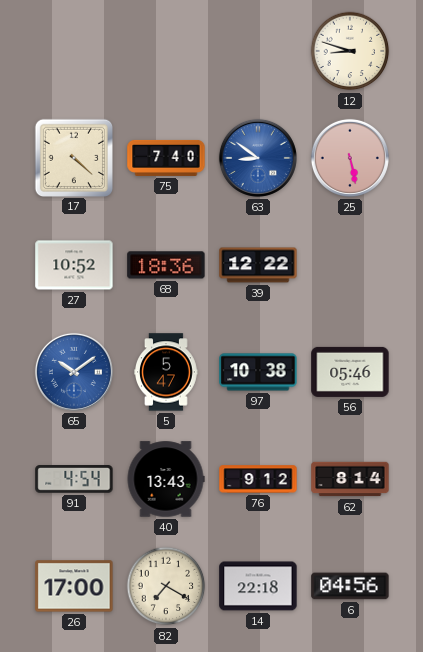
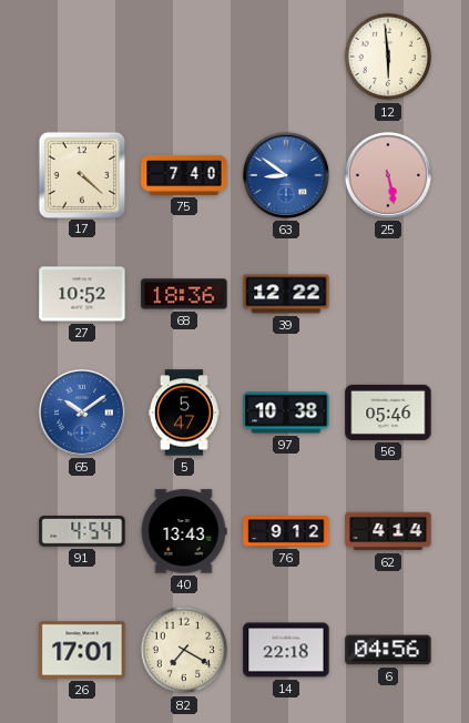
12: 8:48 -> 5:59
62: 8:14 -> 4:14
26: 17:00 -> 17:01
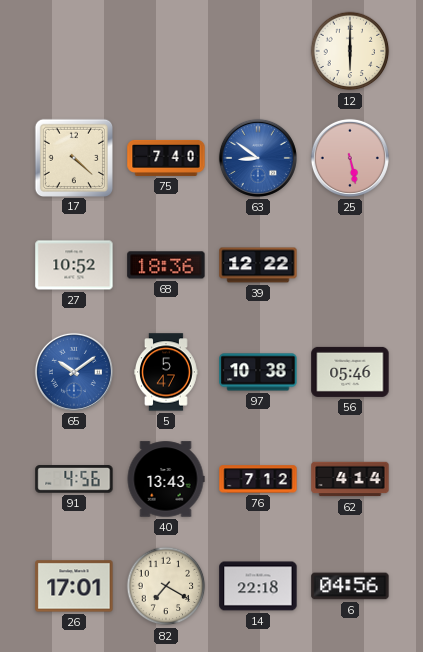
12: 5:59 -> 6:00
91: 4:54 -> 4:56
76: 9:12 -> 7:12
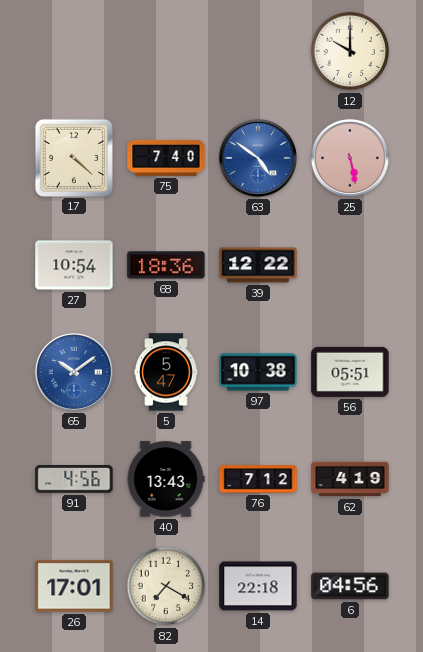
12: 6:00 -> 10:00
63: 8:51 -> 4:51
27: 10:52 -> 10:54
56: 05:46 -> 05:51
62: 4:14 -> 4:19
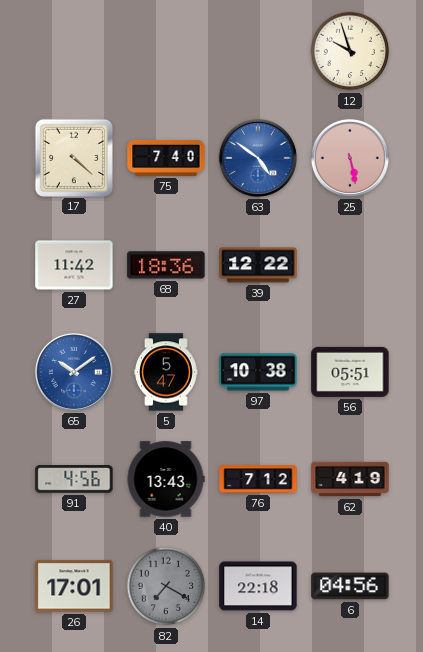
12: 10:00 -> 9:57
27: 10:54 -> 11:42
82 dial: cream -> grey
